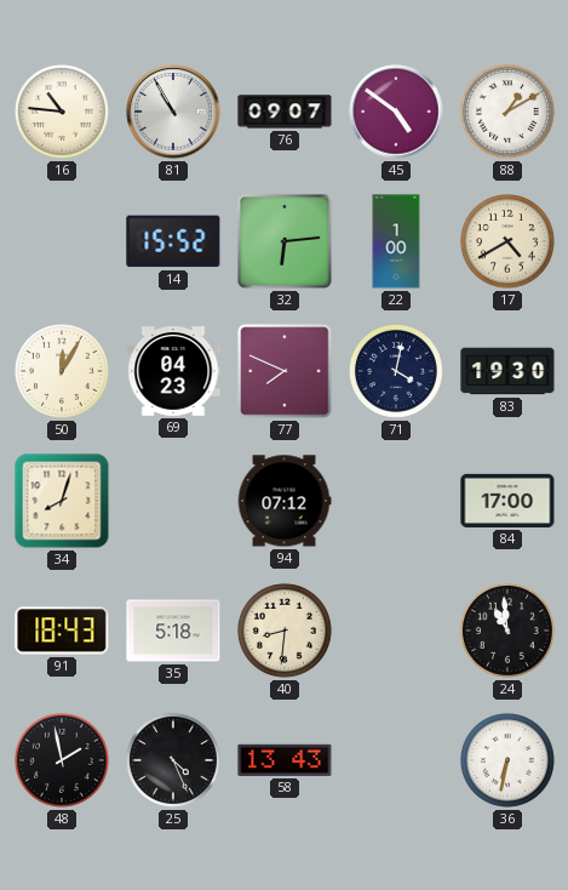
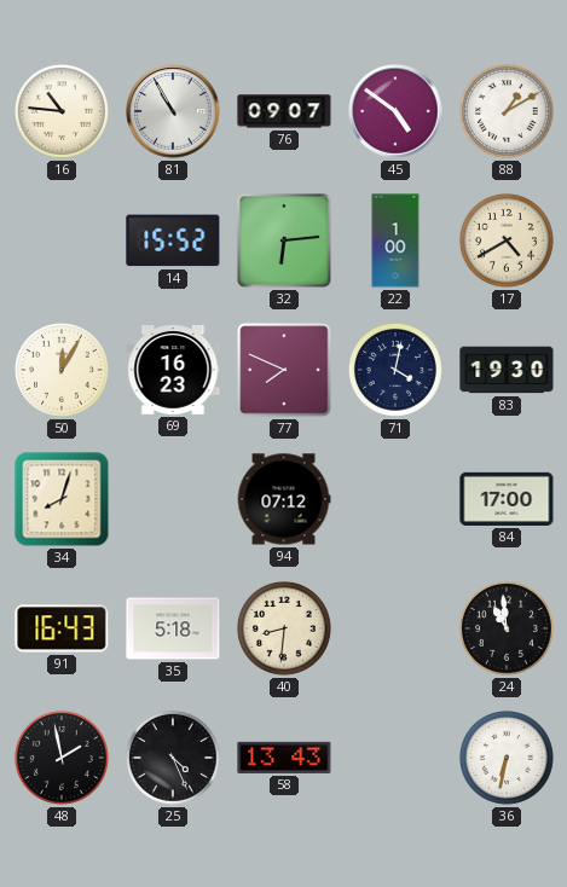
69: 04:23 -> 16:23
91: 18:43 -> 16:43
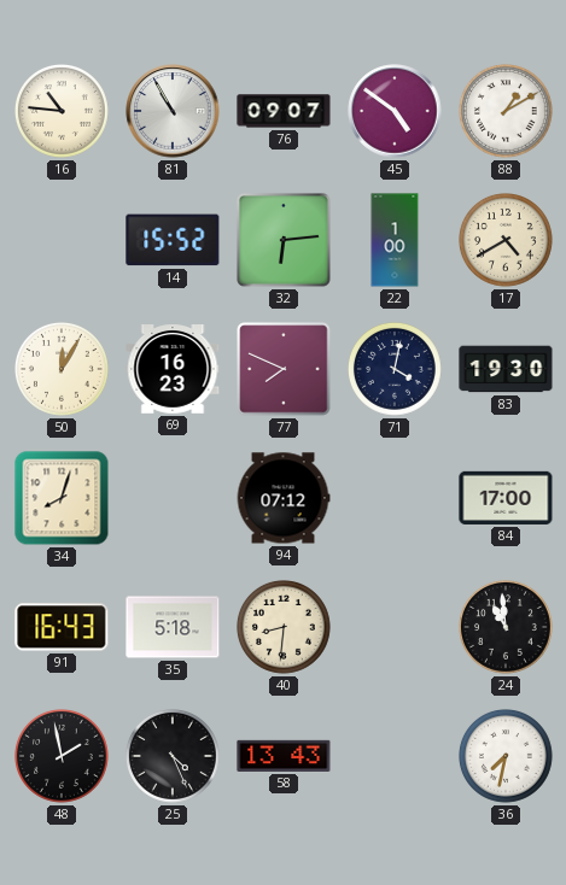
36: 6:32 -> 7:32
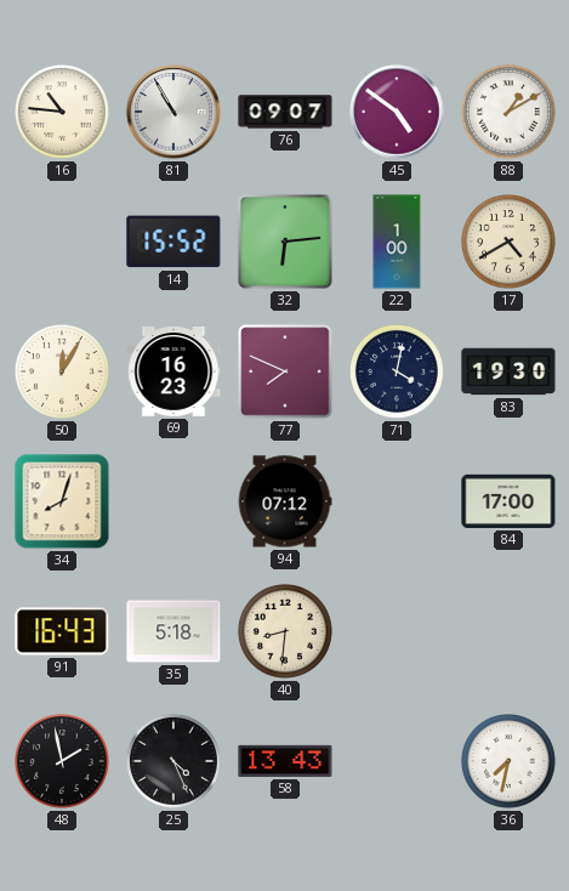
24: 10:59 -> none
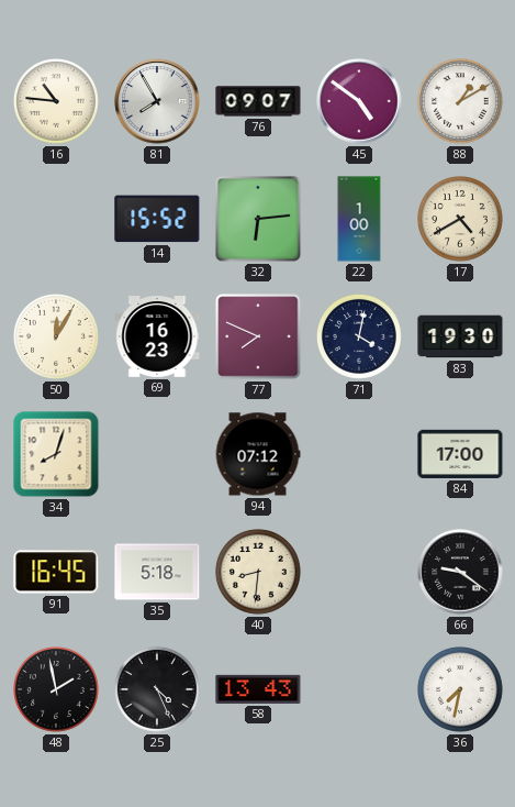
81: 10:55 -> 7:55
91: 16:43 -> 16:45
66: none -> 9:21
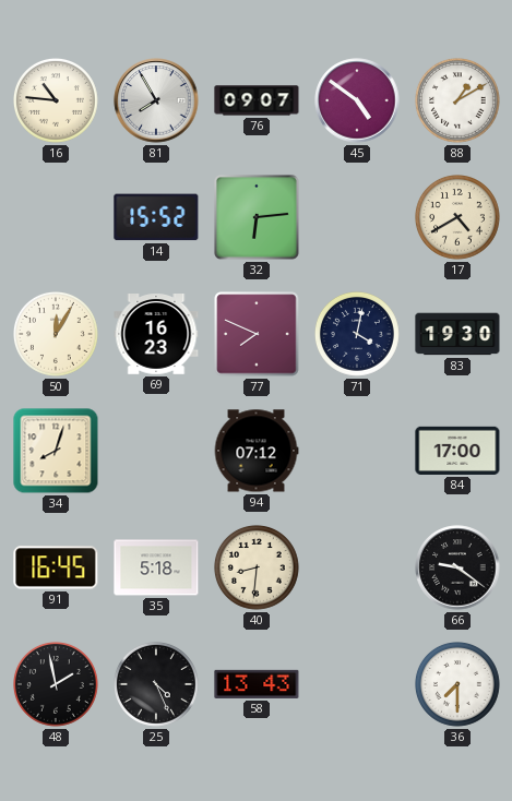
22: 1:00 -> none
36: 7:32 -> 7:30
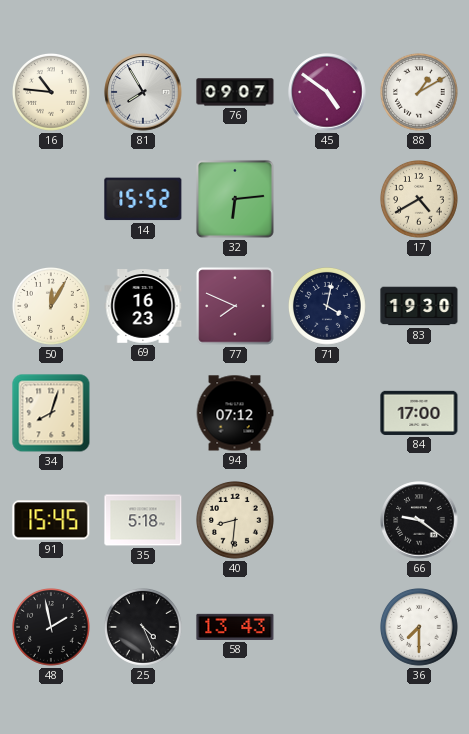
91: 16:45 -> 15:45
